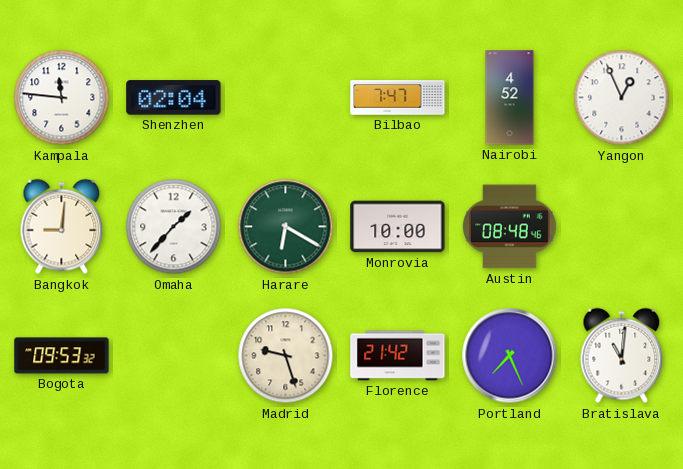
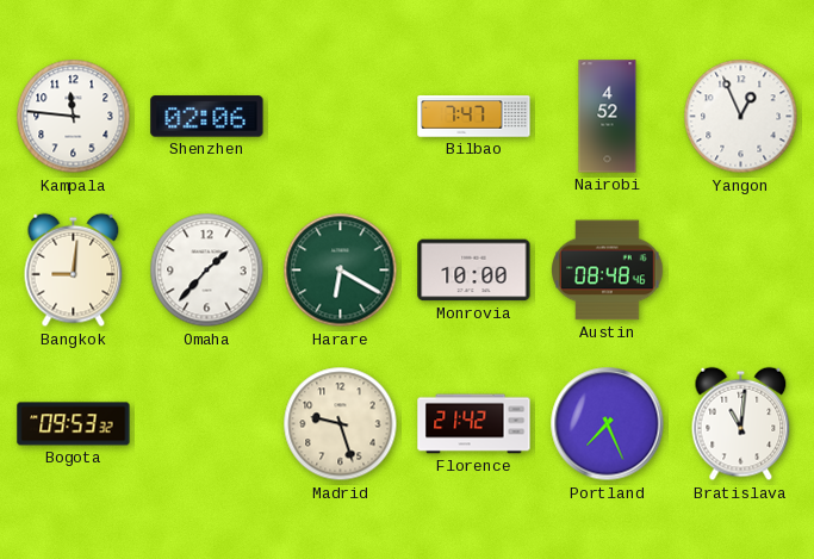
Shenzhen: 02:04 -> 02:06
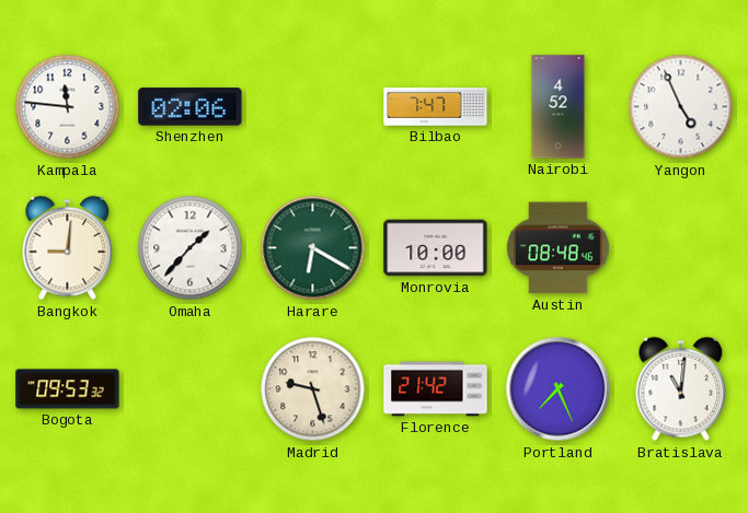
Yangon: 12:56 -> 4:56
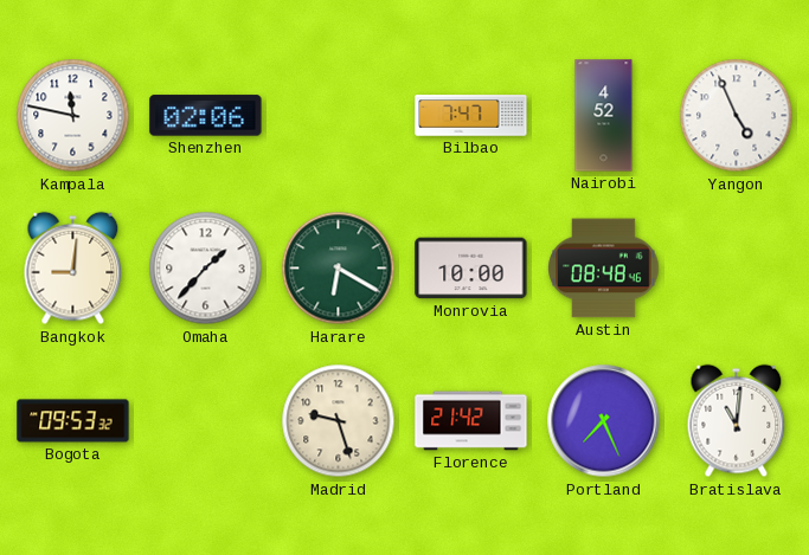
Kampala: 11:46 -> 11:47
